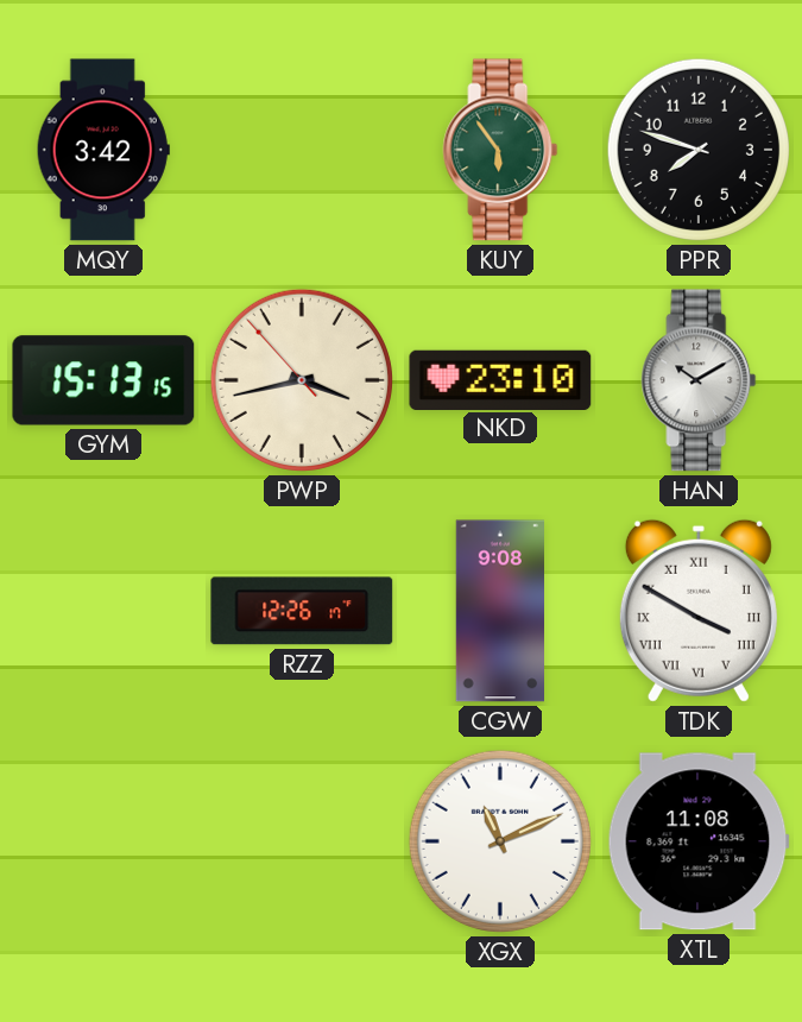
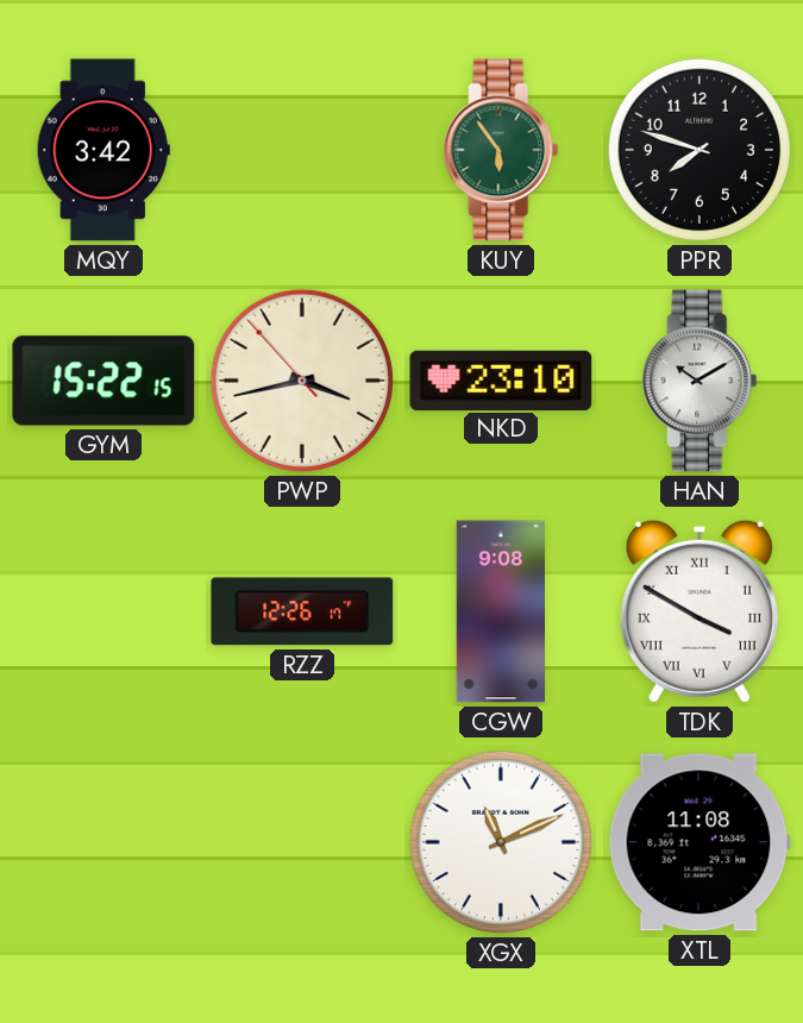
GYM: 15:13 -> 15:22
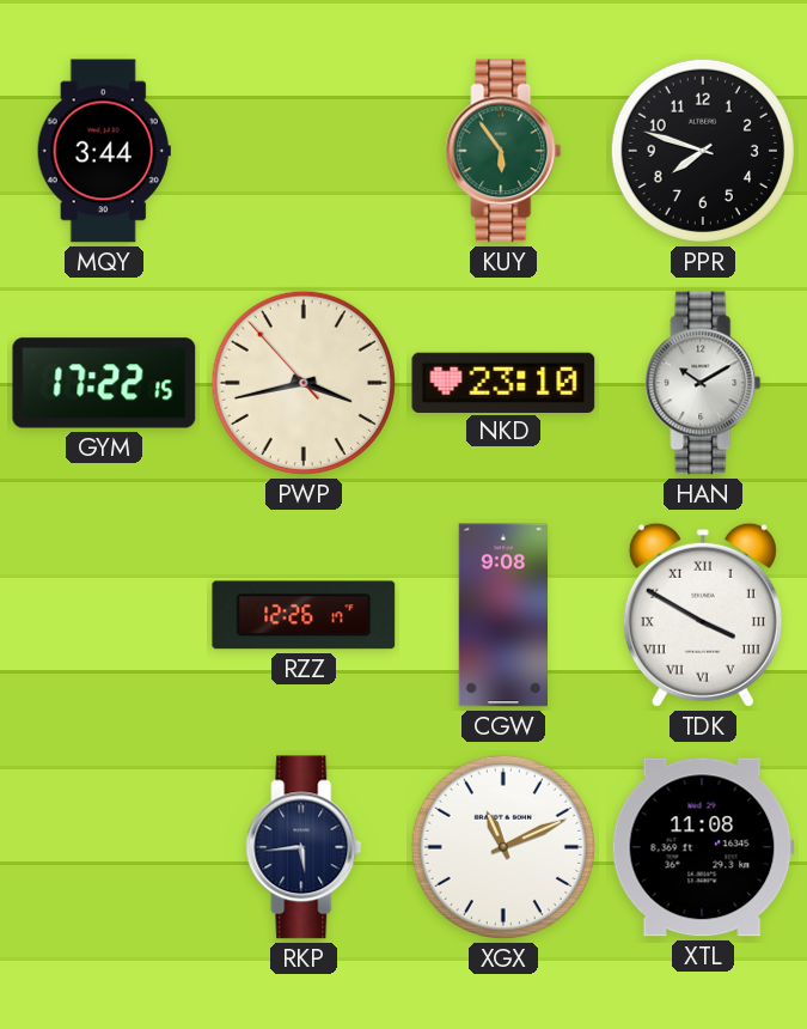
MQY: 3:42 -> 3:44
GYM: 15:22 -> 17:22
RKP: none -> 5:44
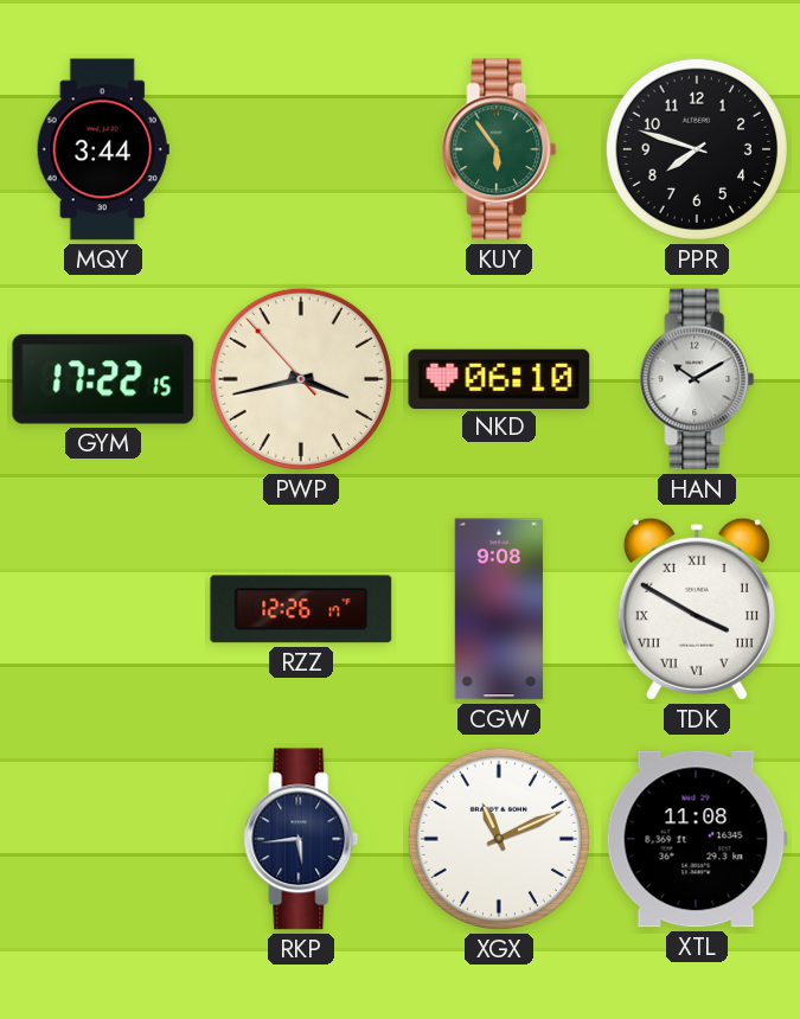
NKD: 23:10 -> 06:10
